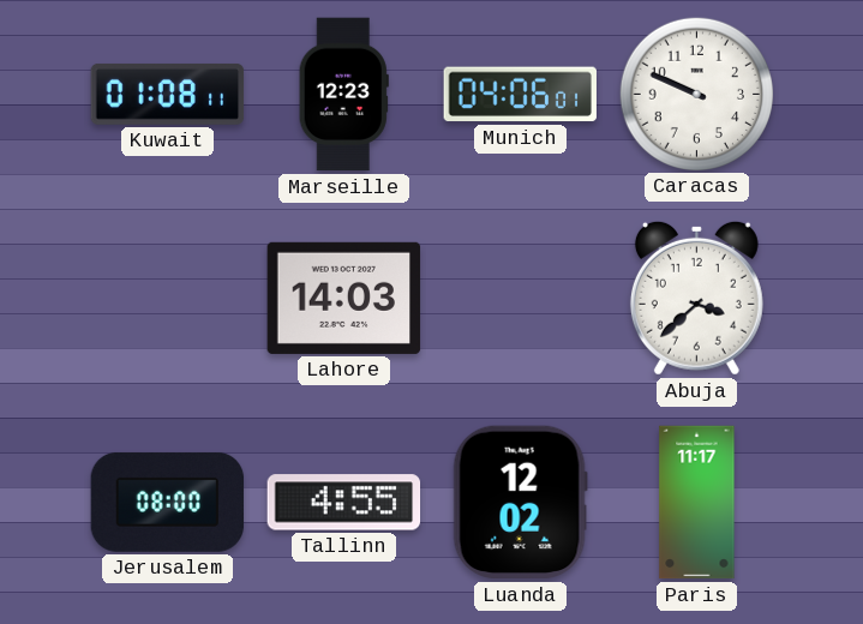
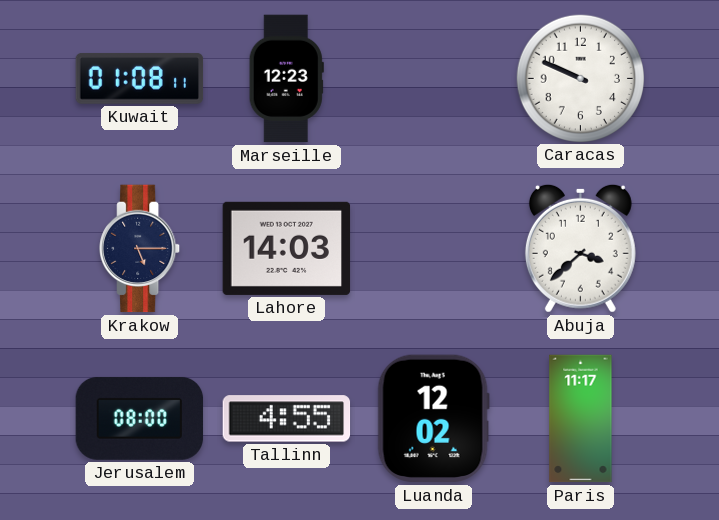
Munich: 04:06 -> none
Krakow: none -> 5:15
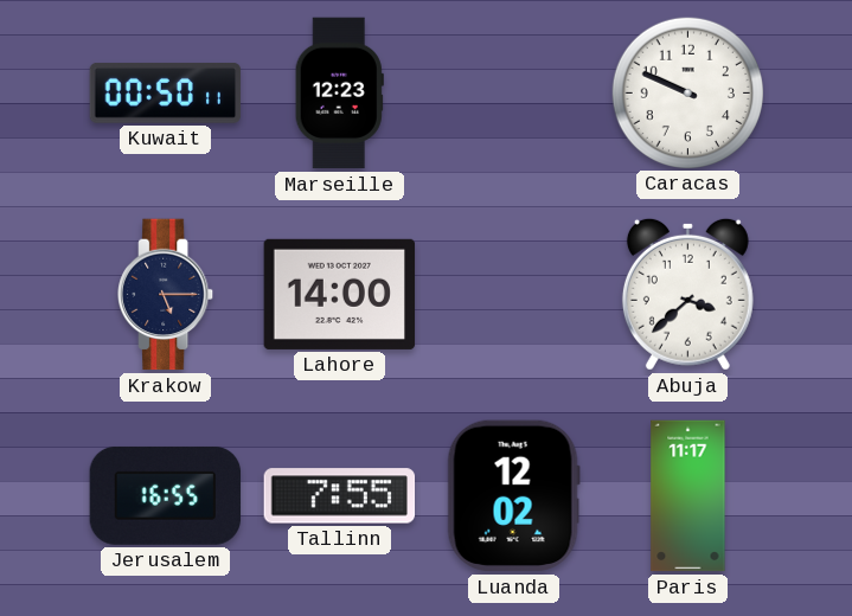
Kuwait: 01:08 -> 00:50
Lahore: 14:03 -> 14:00
Jerusalem: 08:00 -> 16:55
Tallinn: 4:55 -> 7:55
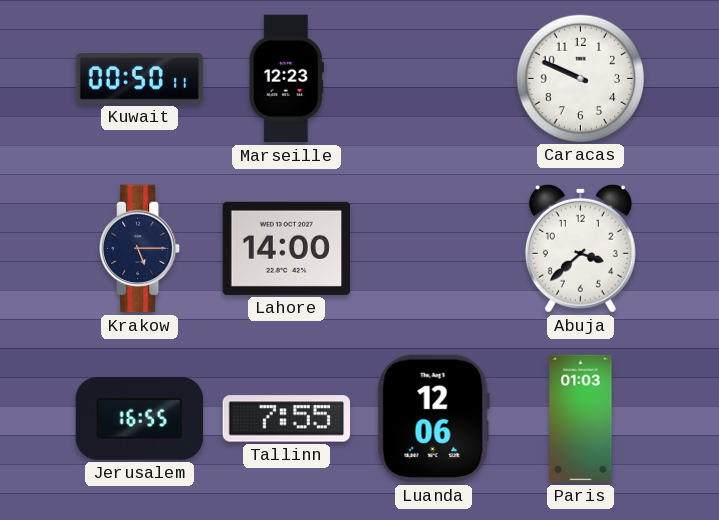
Luanda: 12:02 -> 12:06
Paris: 11:17 -> 01:03
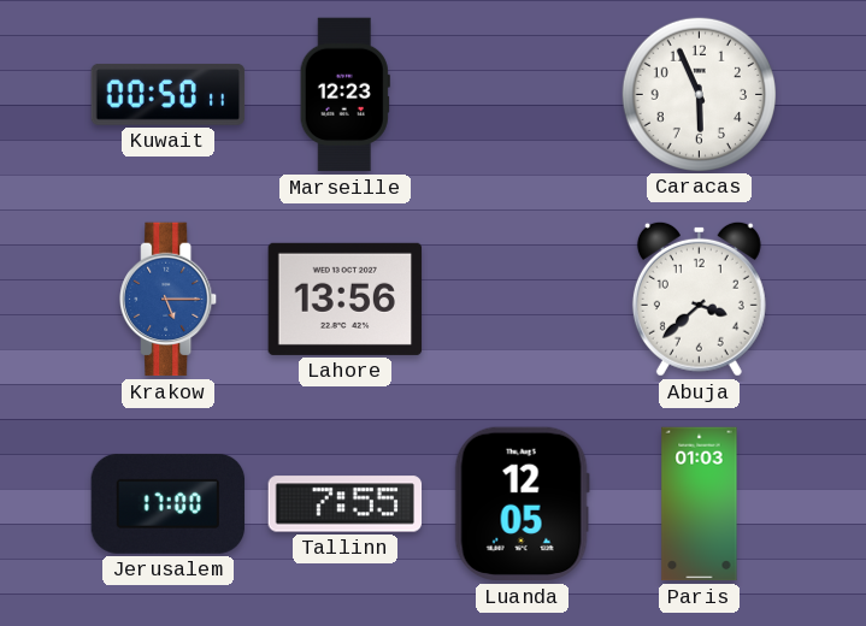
Caracas: 9:49 -> 5:56
Krakow dial: navy -> blue
Lahore: 14:00 -> 13:56
Jerusalem: 16:55 -> 17:00
Luanda: 12:06 -> 12:05
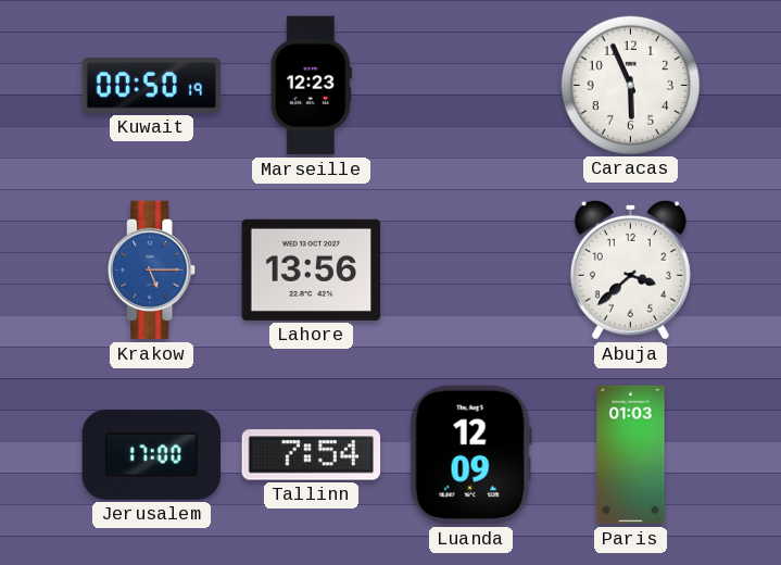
Kuwait: 00:50:11 -> 00:50:19
Tallinn: 7:55 -> 7:54
Luanda: 12:05 -> 12:09
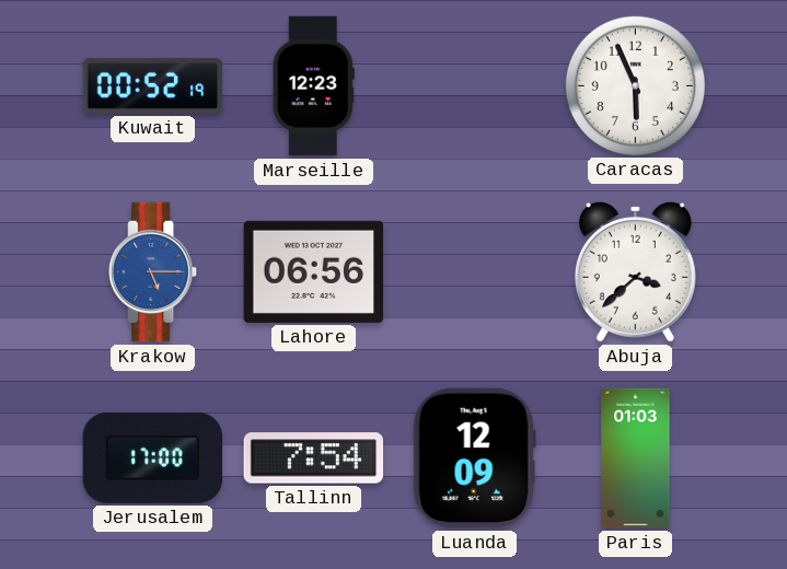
Kuwait: 00:50 -> 00:52
Lahore: 13:56 -> 06:56
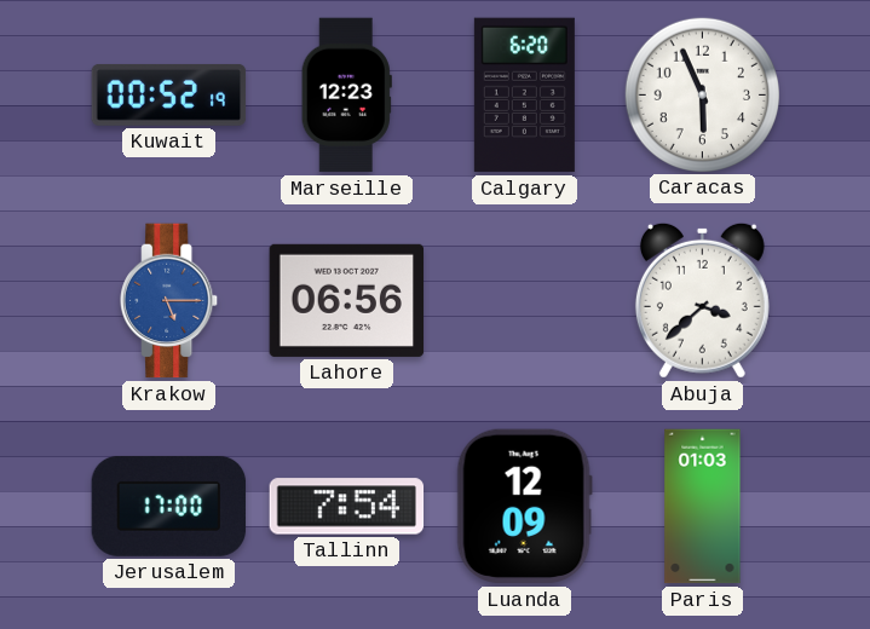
Calgary: none -> 6:20
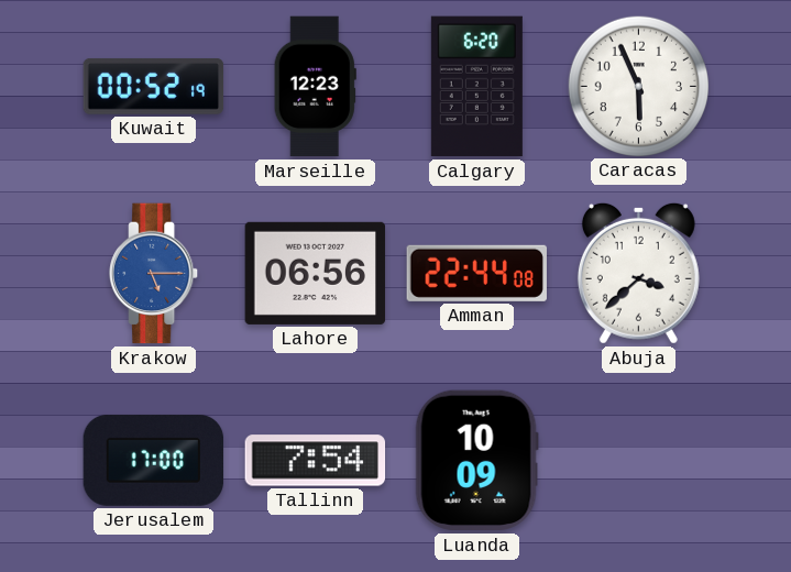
Amman: none -> 22:44
Luanda: 12:09 -> 10:09
Paris: 01:03 -> none
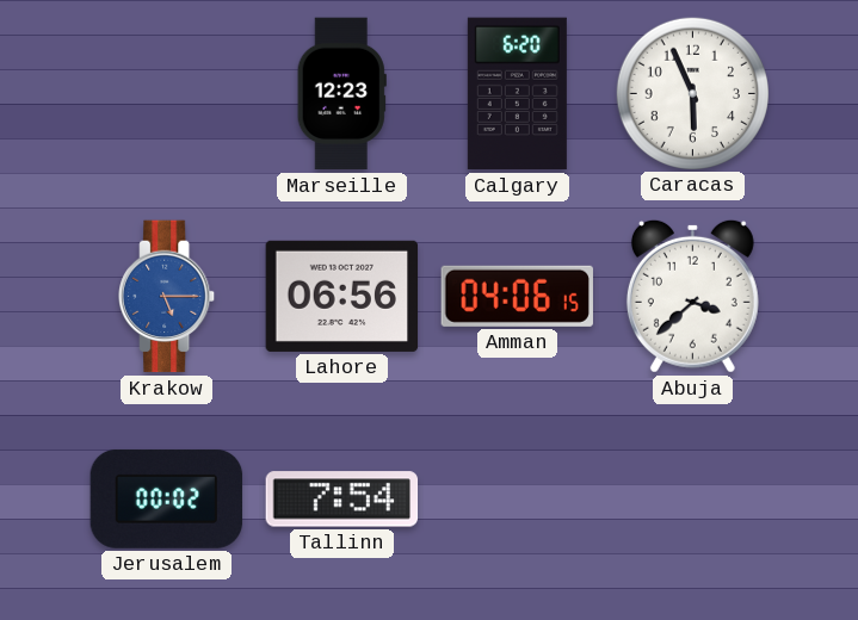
Kuwait: 00:52 -> none
Amman: 22:44 -> 04:06
Jerusalem: 17:00 -> 00:02
Luanda: 10:09 -> none
